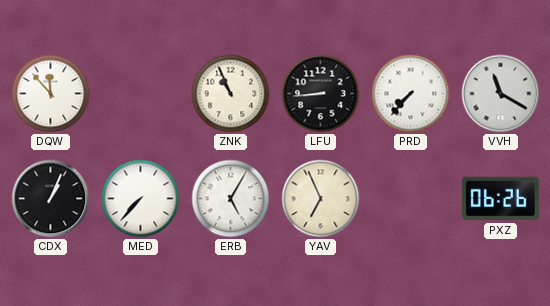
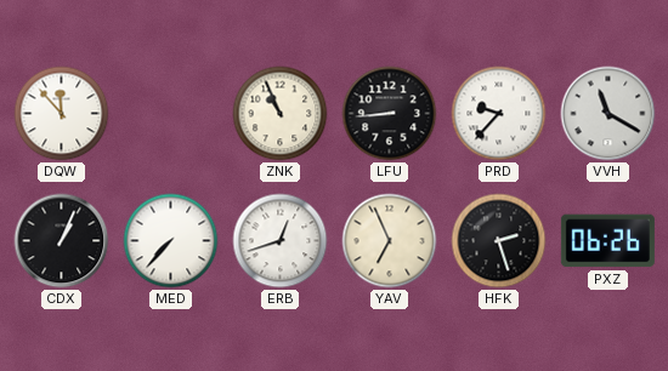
PRD: 7:37 -> 9:37
ERB: 5:05 -> 12:42
HFK: none -> 2:27
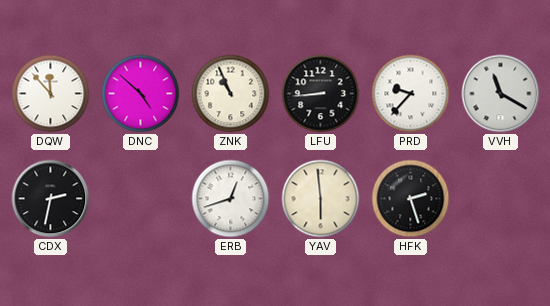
DNC: none -> 4:52
CDX: 1:04 -> 2:32
MED: 7:37 -> none
YAV: 6:56 -> 5:59
PXZ: 06:26 -> none
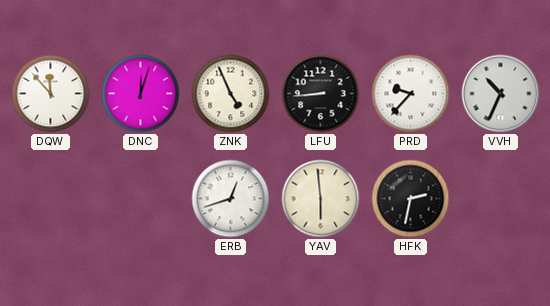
DNC: 4:52 -> 12:03
ZNK: 10:56 -> 4:56
VVH: 11:20 -> 10:34
CDX: 2:32 -> none
HFK: 2:27 -> 2:32
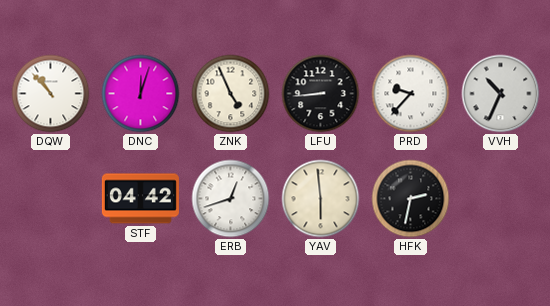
DQW: 11:53 -> 10:53
STF: none -> 04:42
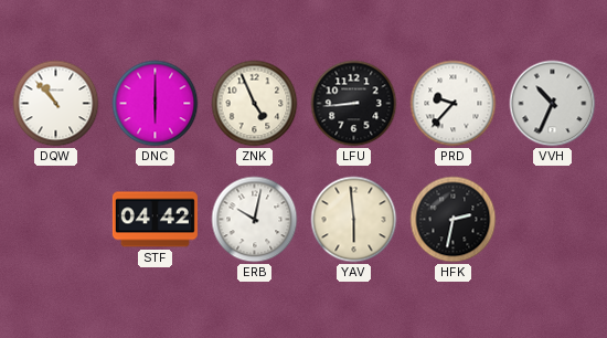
DNC: 12:03 -> 6:00
ERB: 12:42 -> 10:02
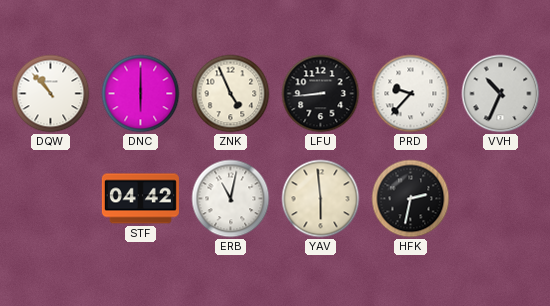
ERB: 10:02 -> 11:02
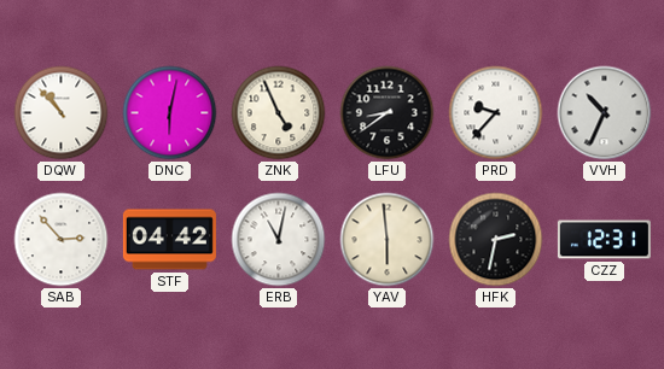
DNC: 6:00 -> 6:02
LFU: 8:44 -> 8:39
SAB: none -> 2:53
CZZ: none -> 12:31
